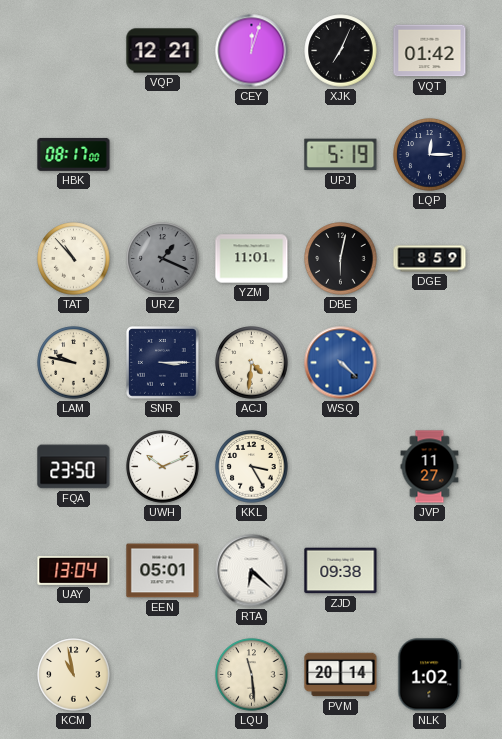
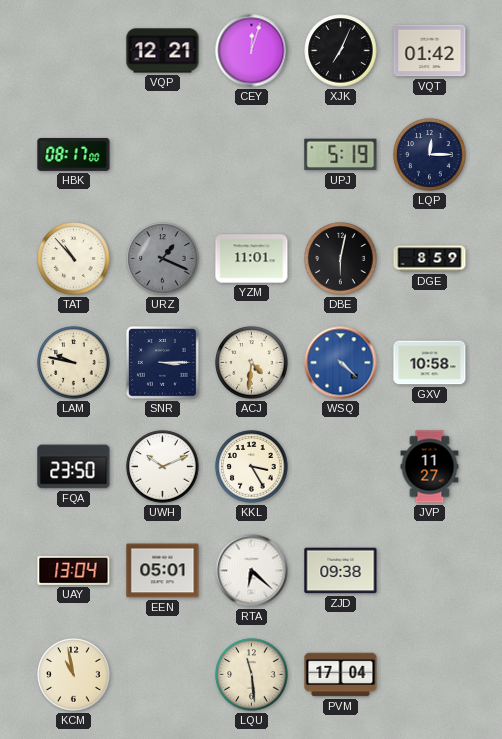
GXV: none -> 10:58
PVM: 20:14 -> 17:04
NLK: 1:02 -> none
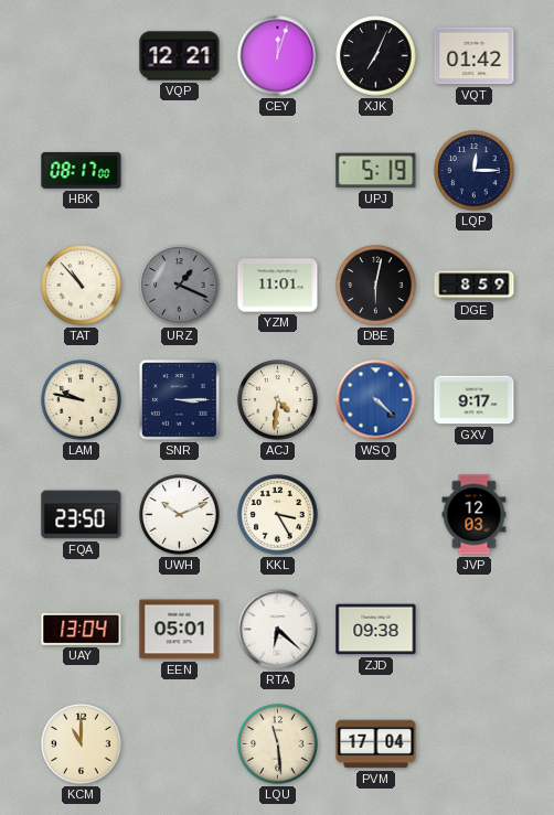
GXV: 10:58 -> 9:17
JVP: 11:27 -> 12:03
KCM: 10:58 -> 11:00
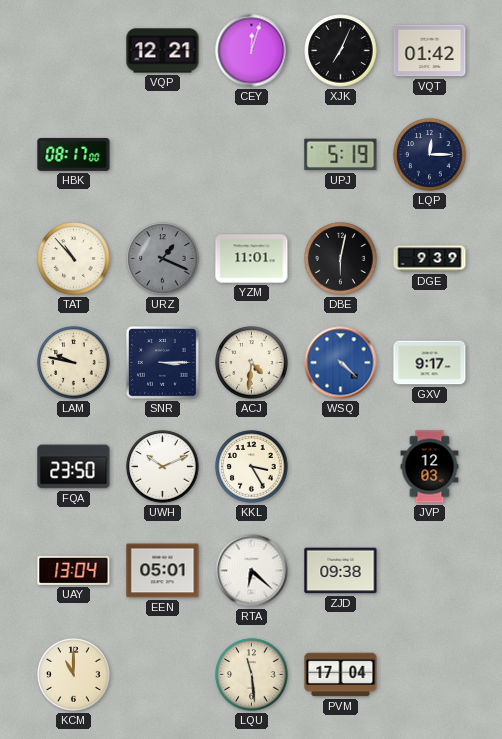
DGE: 8:59 -> 9:39
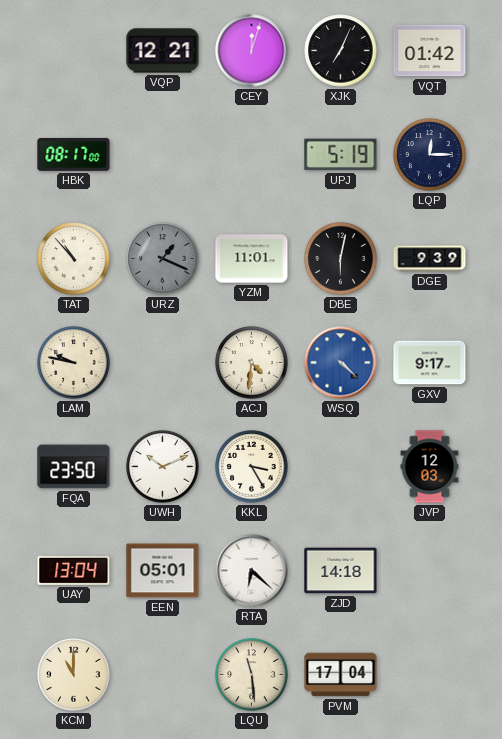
SNR: 3:15 -> none
ZJD: 09:38 -> 14:18
